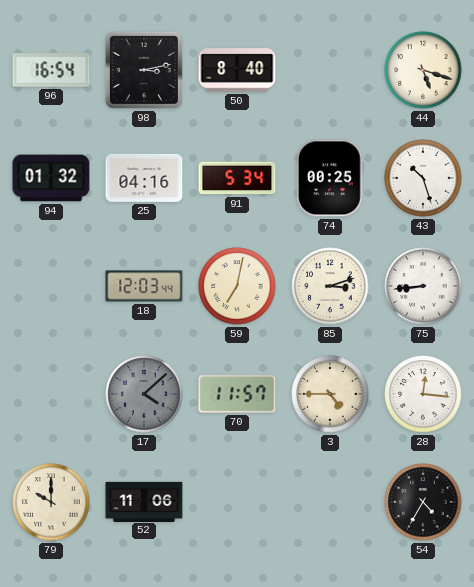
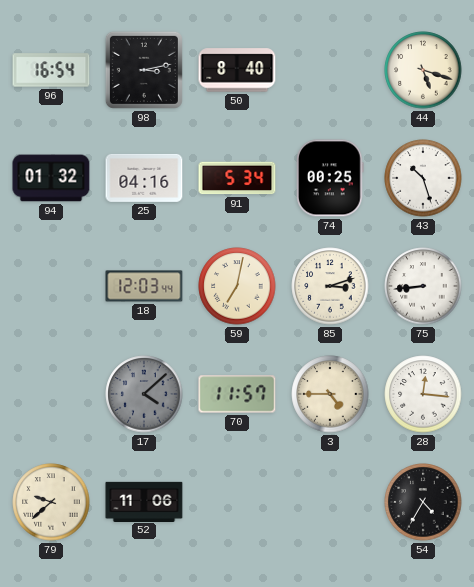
79: 10:00 -> 9:38
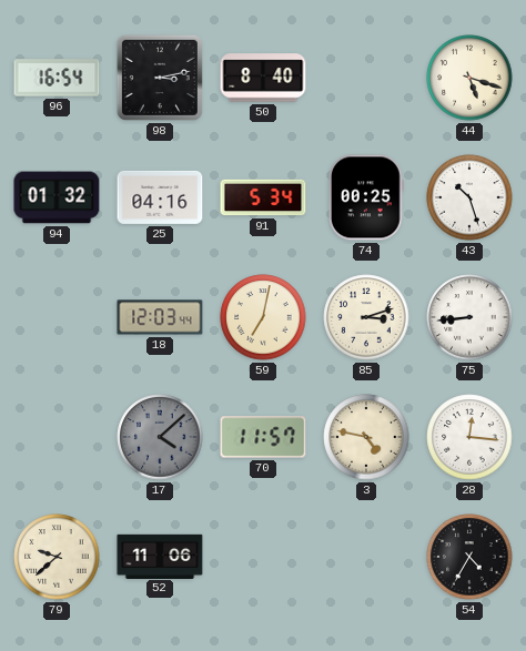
3: 4:45 -> 4:47
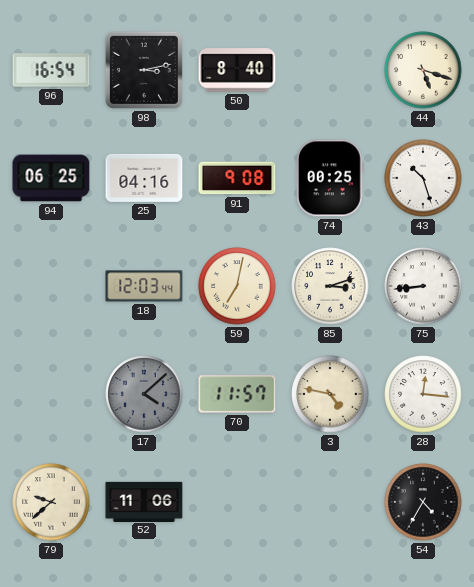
94: 01:32 -> 06:25
91: 5:34 -> 9:08
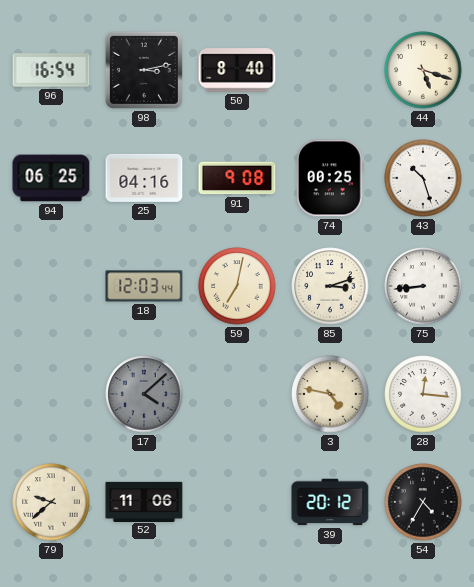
70: 11:57 -> none
39: none -> 20:12
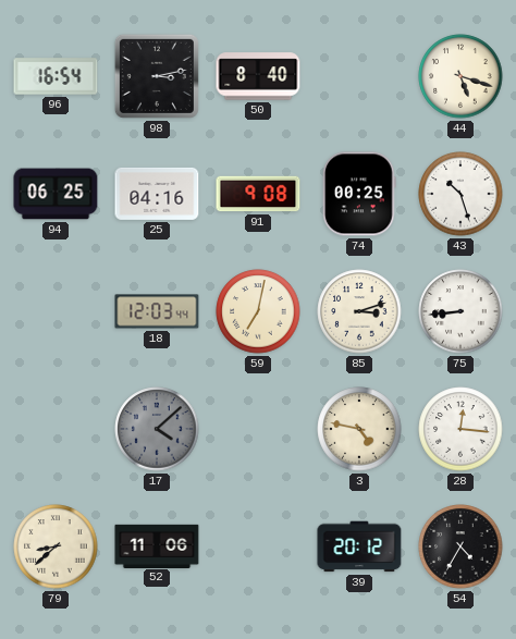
79: 9:38 -> 8:38
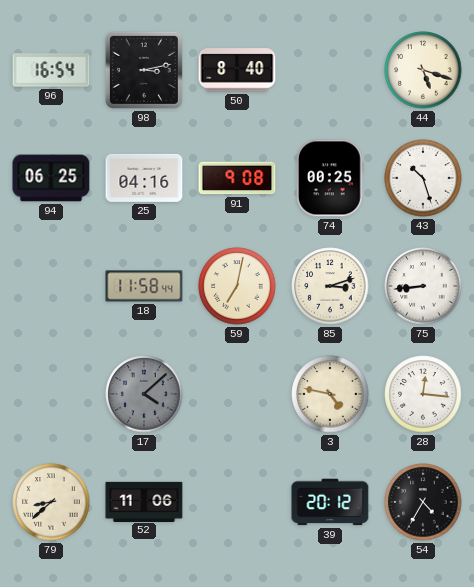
18: 12:03 -> 11:58
